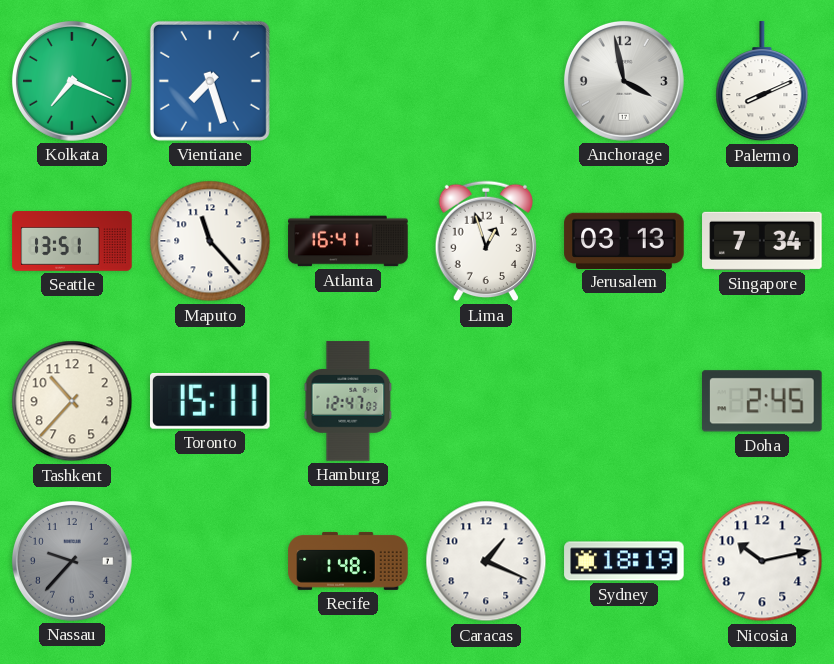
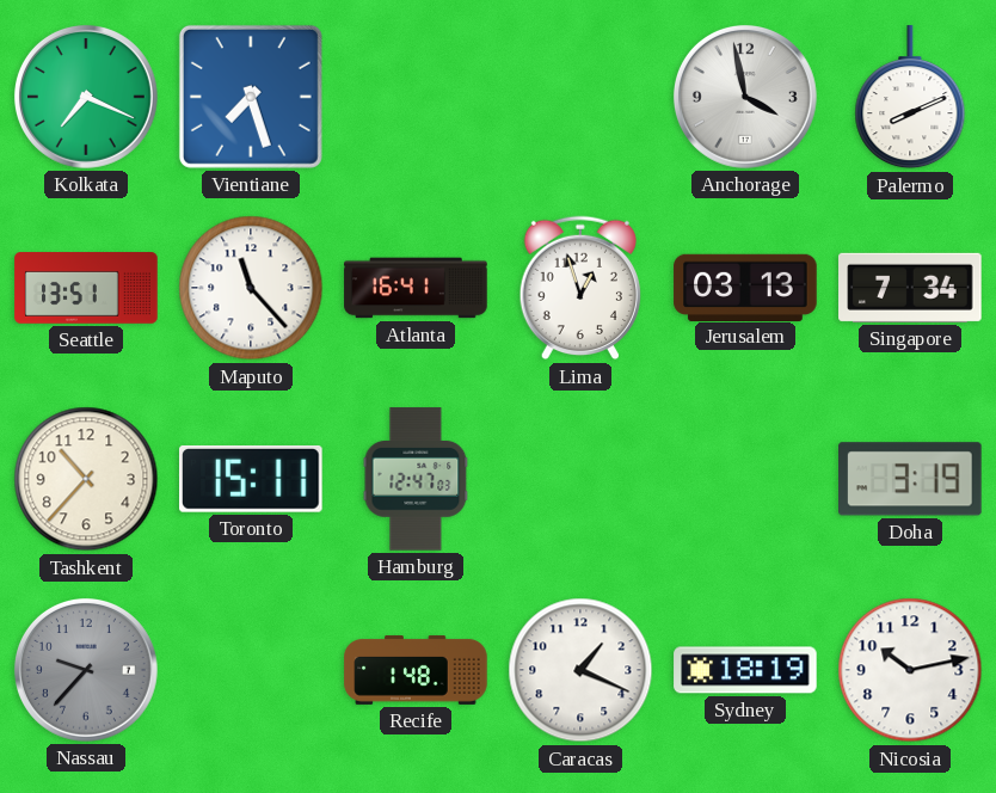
Doha: 2:45 -> 3:19
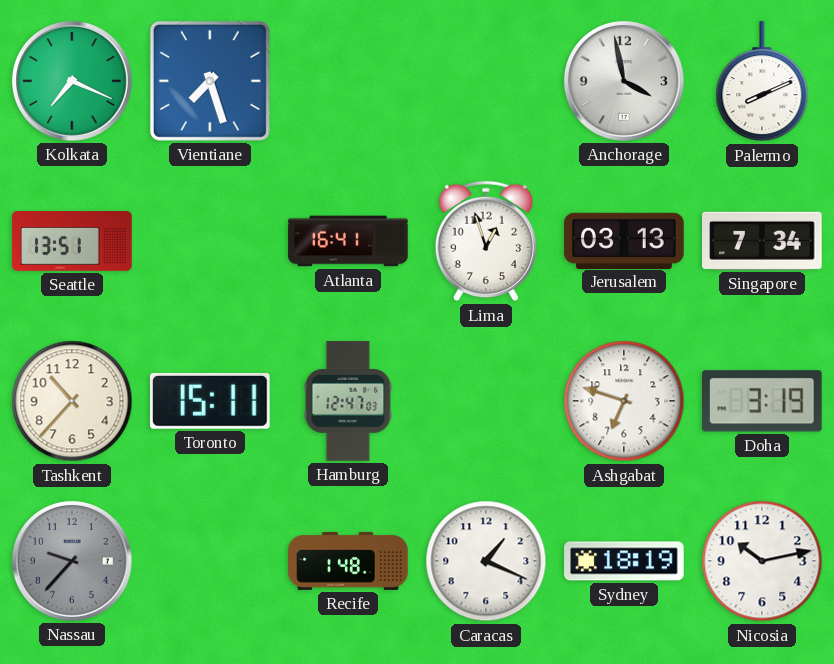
Maputo: 11:23 -> none
Ashgabat: none -> 6:48
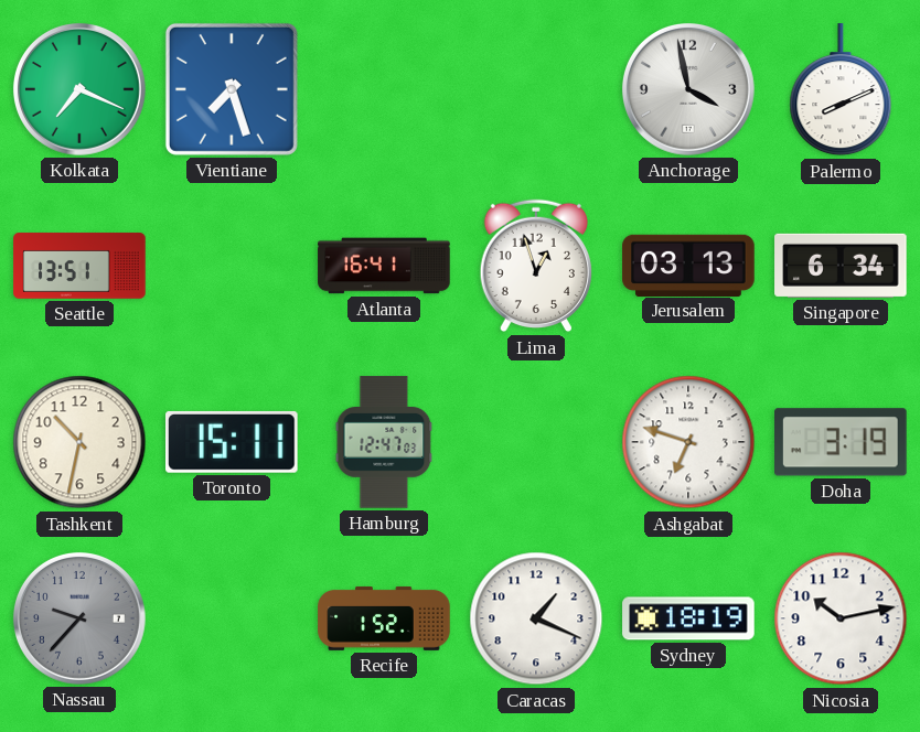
Singapore: 7:34 -> 6:34
Tashkent: 10:37 -> 10:32
Recife: 1:48 -> 1:52
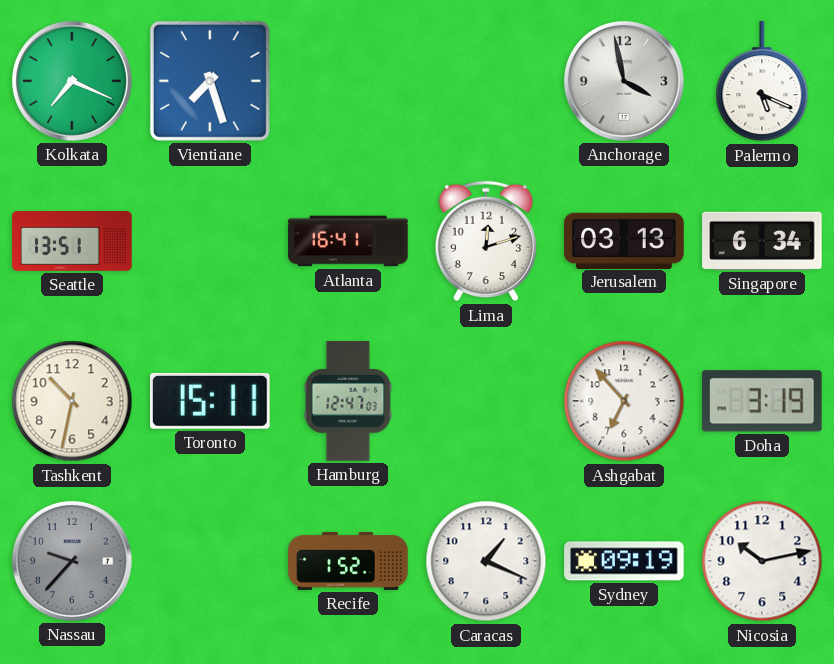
Palermo: 8:11 -> 5:19
Lima: 12:57 -> 12:12
Ashgabat: 6:48 -> 6:53
Sydney: 18:19 -> 09:19
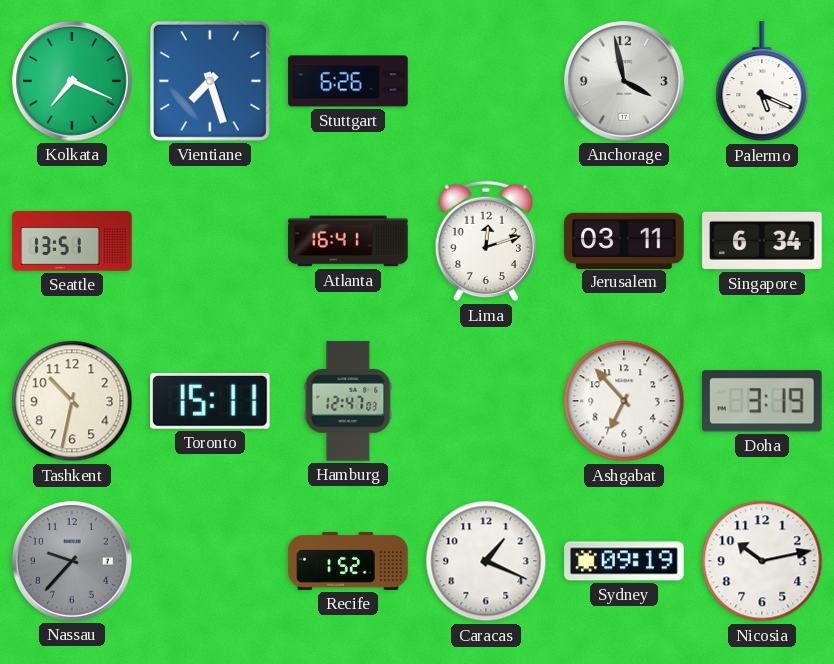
Stuttgart: none -> 6:26
Jerusalem: 03:13 -> 03:11
